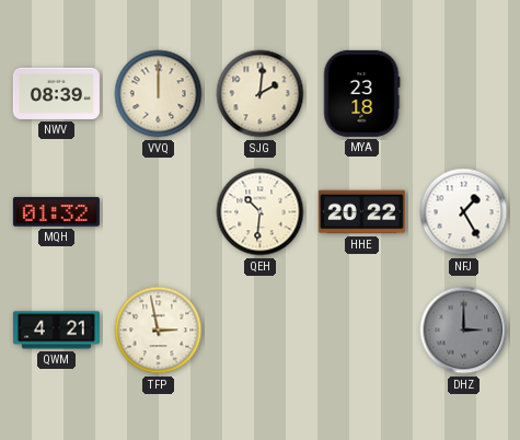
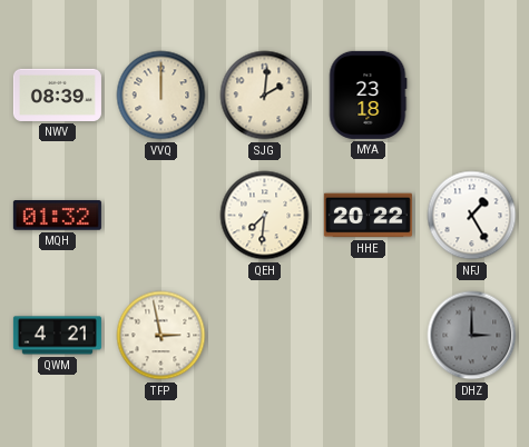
QEH: 10:31 -> 7:31
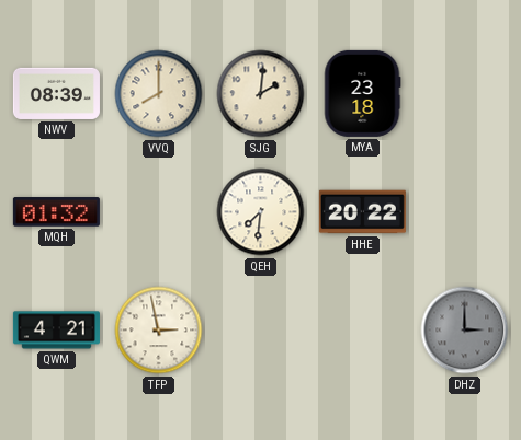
VVQ: 12:00 -> 8:00
NFJ: 1:25 -> none
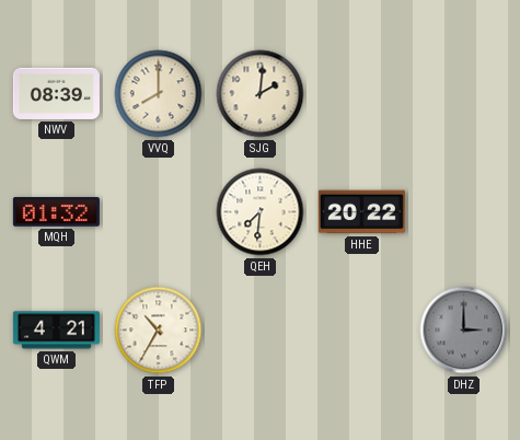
MYA: 23:18 -> none
TFP: 2:58 -> 10:35
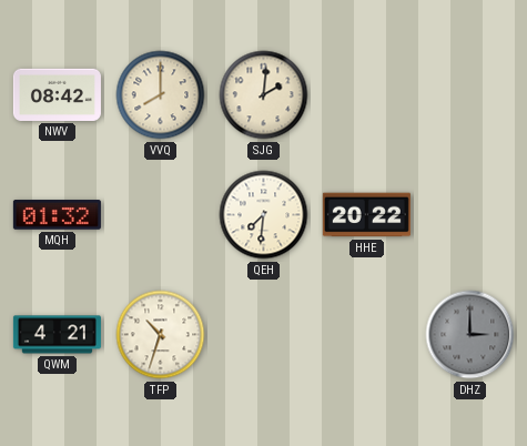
NWV: 08:39 -> 08:42
TFP: 10:35 -> 10:33
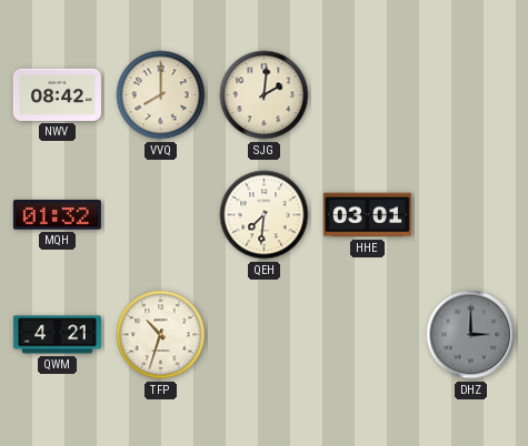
HHE: 20:22 -> 03:01
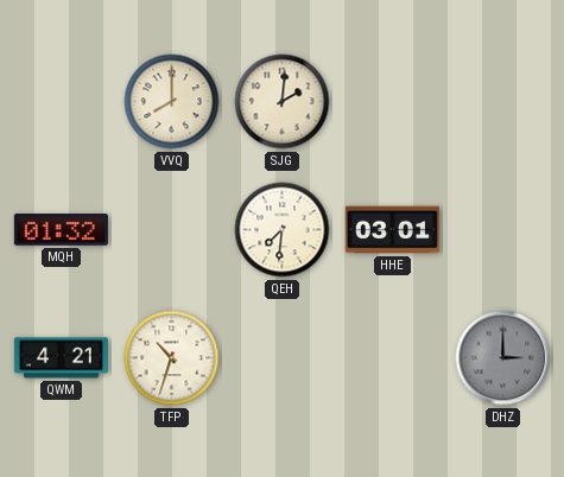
NWV: 08:42 -> none
